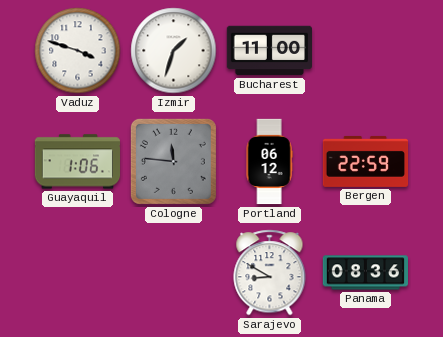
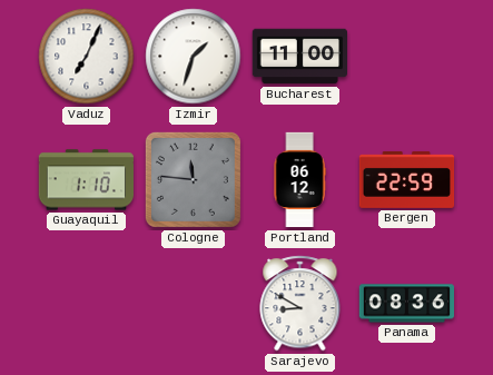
Vaduz: 3:48 -> 7:04
Guayaquil: 1:06 -> 1:10
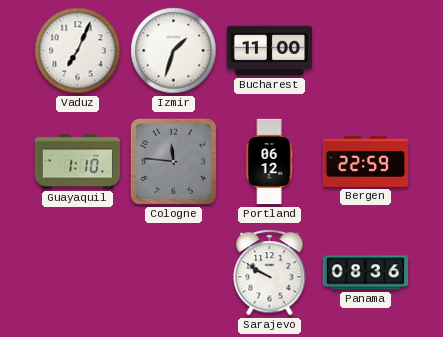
Sarajevo: 8:50 -> 9:50
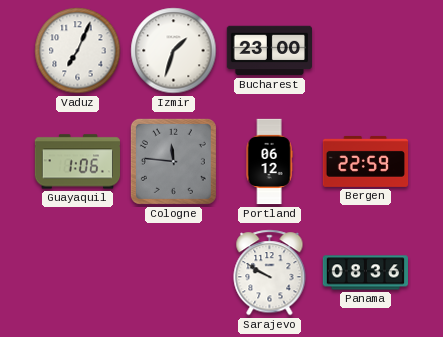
Bucharest: 11:00 -> 23:00
Guayaquil: 1:10 -> 1:06
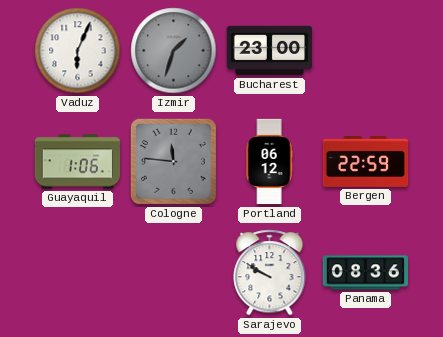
Vaduz: 7:04 -> 6:04
Izmir dial: white -> grey
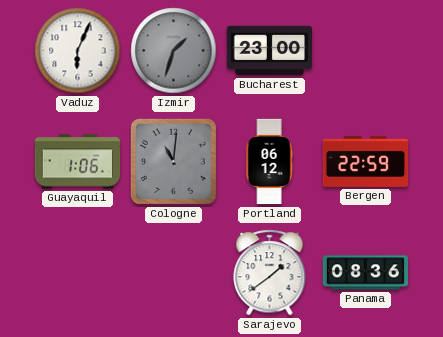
Cologne: 11:46 -> 11:01
Sarajevo: 9:50 -> 1:39
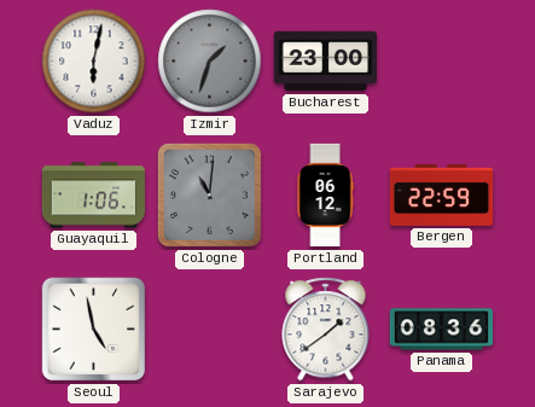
Vaduz: 6:04 -> 6:02
Seoul: none -> 4:58
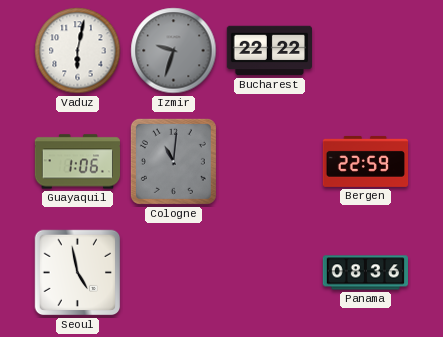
Izmir: 1:33 -> 9:33
Bucharest: 23:00 -> 22:22
Portland: 06:12 -> none
Sarajevo: 1:39 -> none
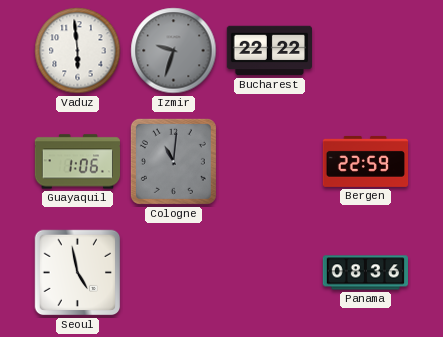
Vaduz: 6:02 -> 5:59
